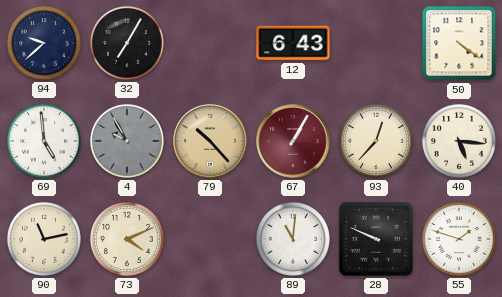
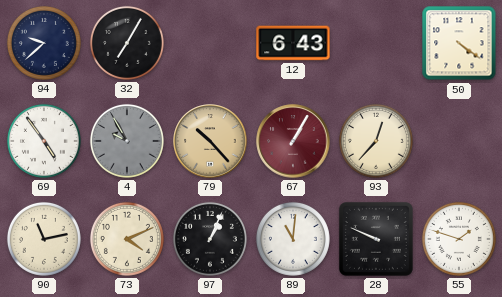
69: 4:59 -> 4:54
40: 5:16 -> none
97: none -> 1:04
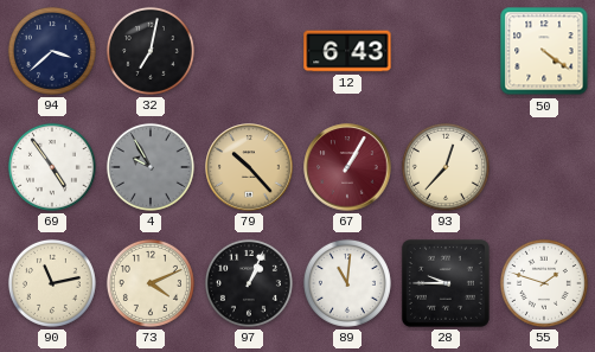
94: 9:38 -> 3:38
32: 7:05 -> 7:02
28: 9:49 -> 9:45
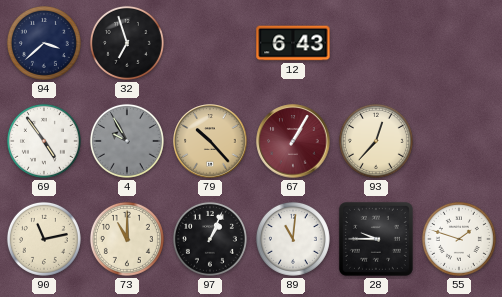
32: 7:02 -> 6:57
50: 4:21 -> none
73: 4:11 -> 11:00
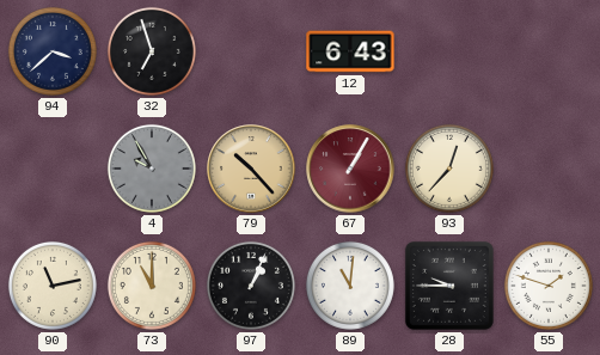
69: 4:54 -> none
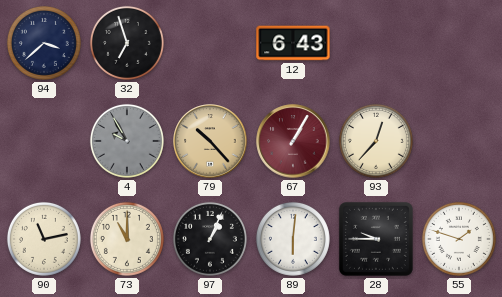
89: 11:01 -> 6:01
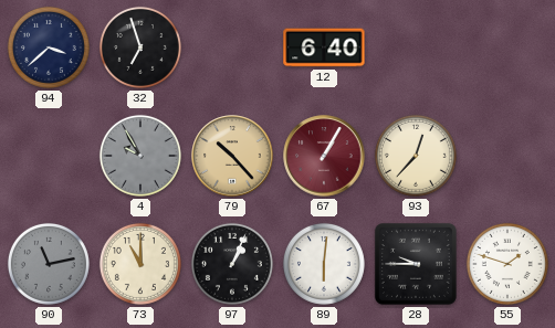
12: 6:43 -> 6:40
90 dial: cream -> grey
